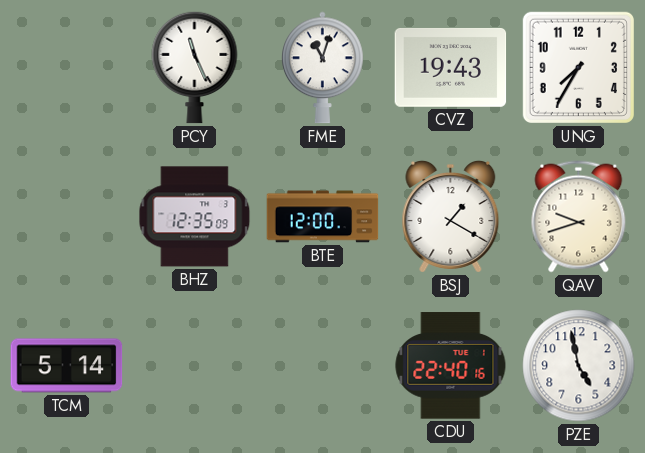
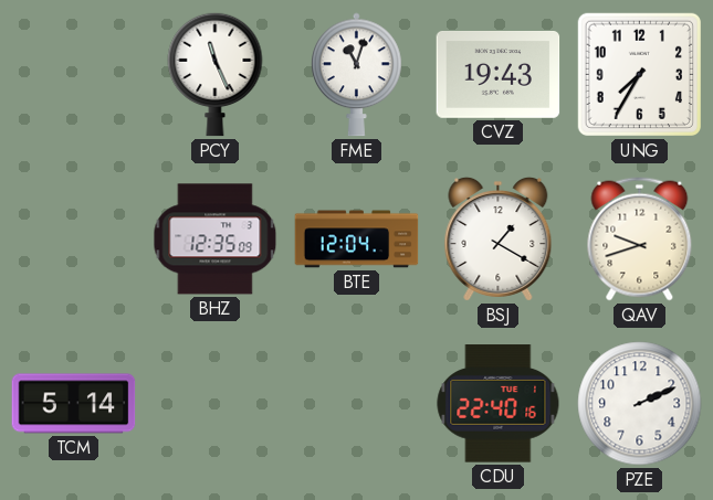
BTE: 12:00 -> 12:04
PZE: 4:58 -> 2:11
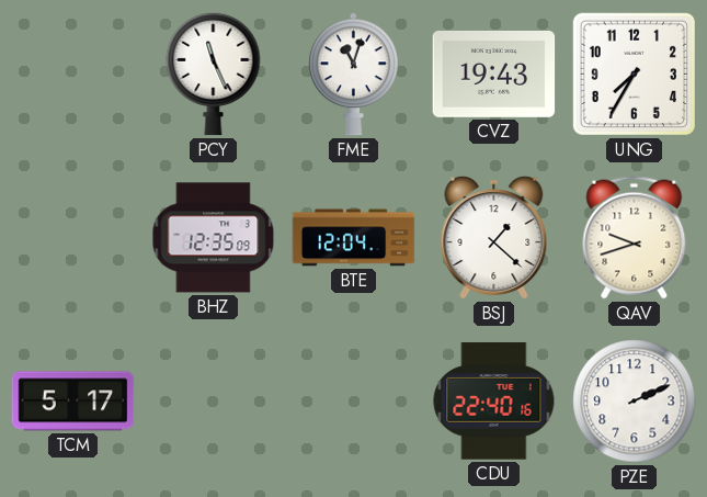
BSJ: 1:20 -> 1:22
TCM: 5:14 -> 5:17
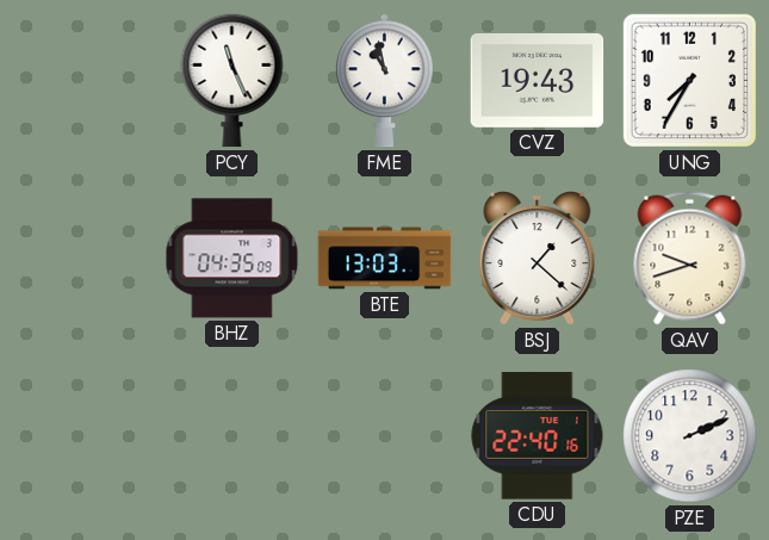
FME: 11:03 -> 10:58
BHZ: 12:35 -> 04:35
BTE: 12:04 -> 13:03
TCM: 5:17 -> none
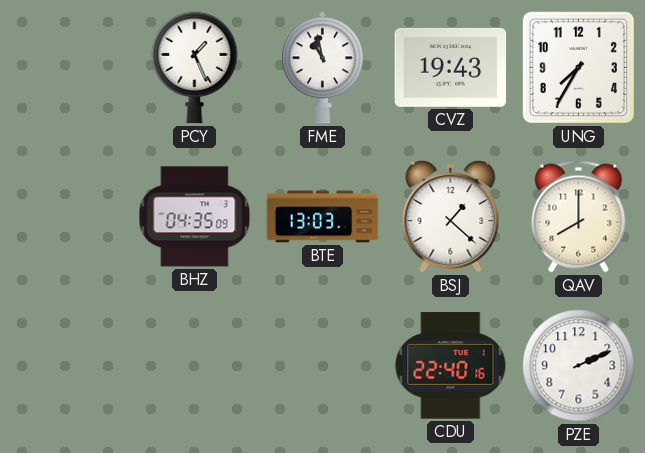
PCY: 11:26 -> 1:26
QAV: 9:42 -> 8:00
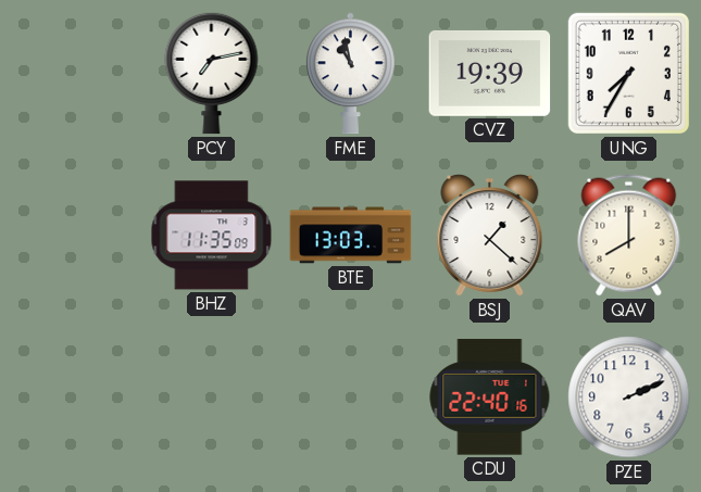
PCY: 1:26 -> 7:13
CVZ: 19:43 -> 19:39
BHZ: 04:35 -> 11:35
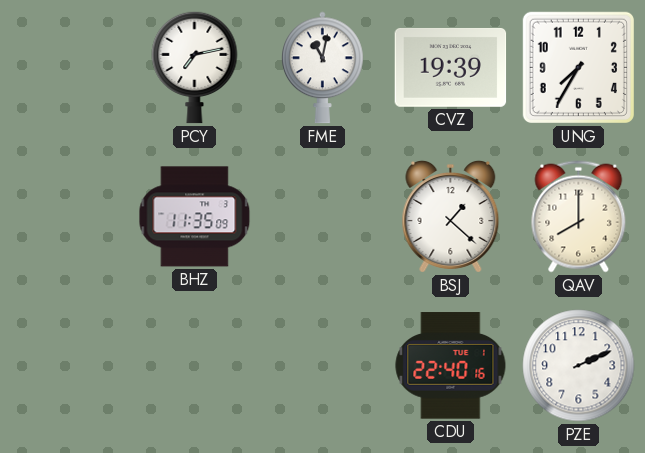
FME: 10:58 -> 11:02
BTE: 13:03 -> none
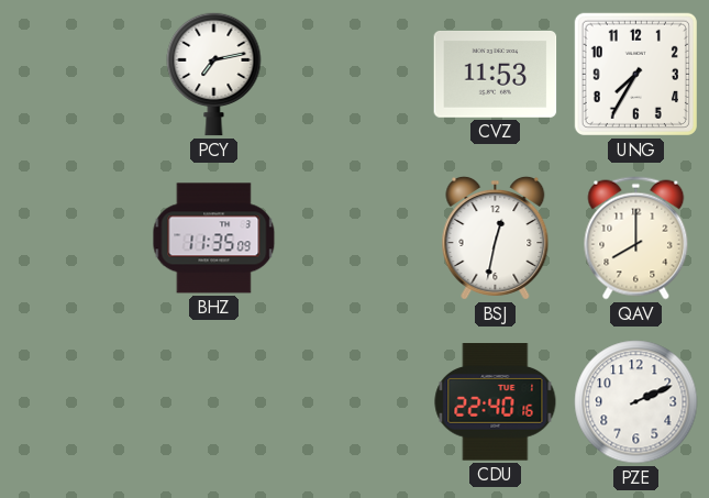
FME: 11:02 -> none
CVZ: 19:39 -> 11:53
BSJ: 1:22 -> 12:32
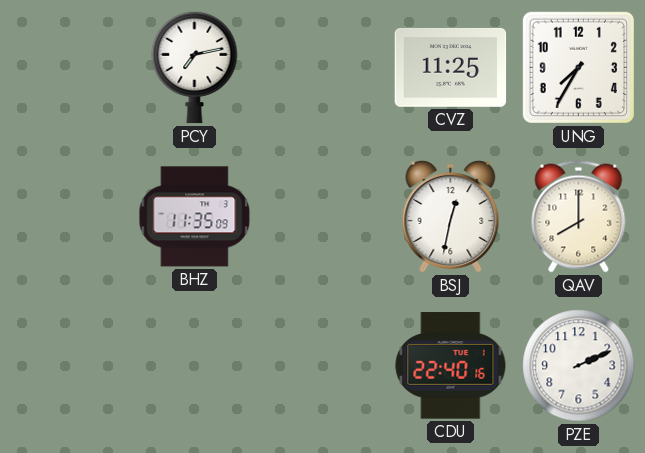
CVZ: 11:53 -> 11:25
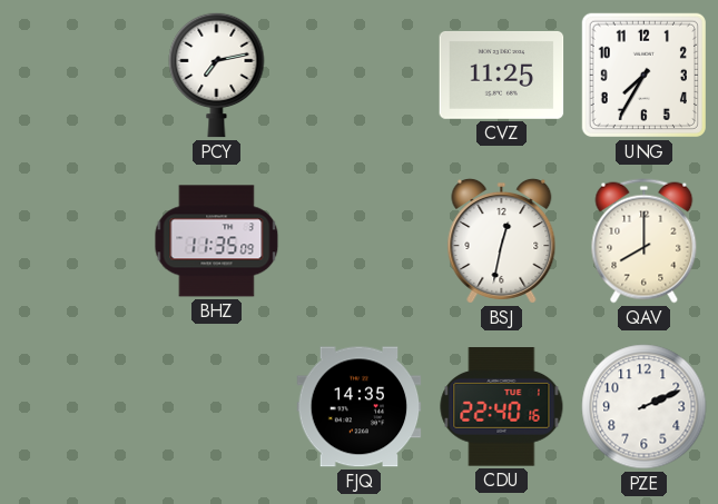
FJQ: none -> 14:35
